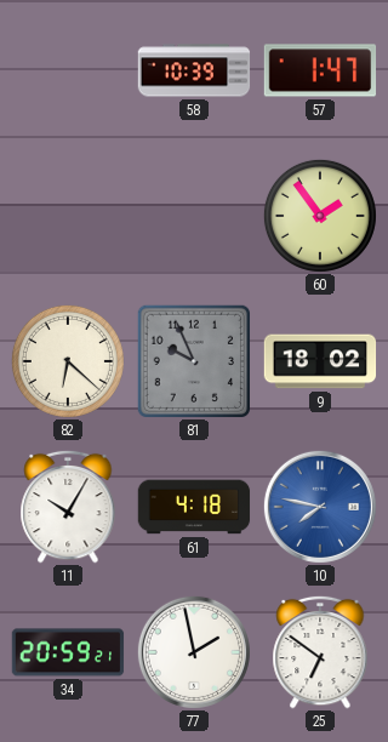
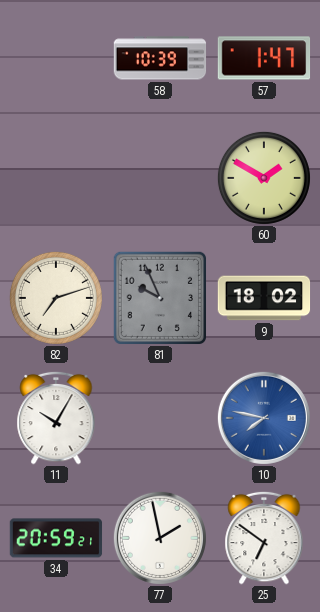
60: 1:54 -> 1:50
82: 6:22 -> 7:12
61: 4:18 -> none
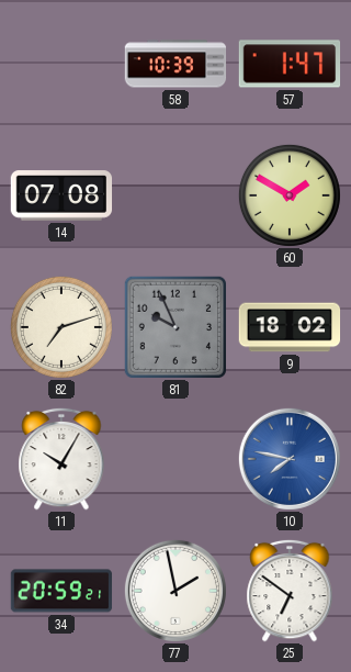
14: none -> 07:08
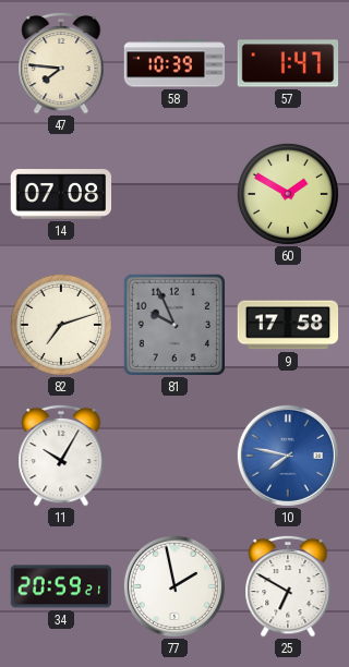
47: none -> 7:46
9: 18:02 -> 17:58
25: 6:51 -> 6:50
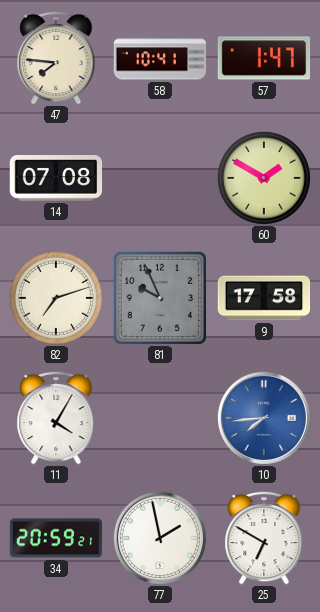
58: 10:39 -> 10:41
11: 10:05 -> 4:05
10: 7:47 -> 7:44
